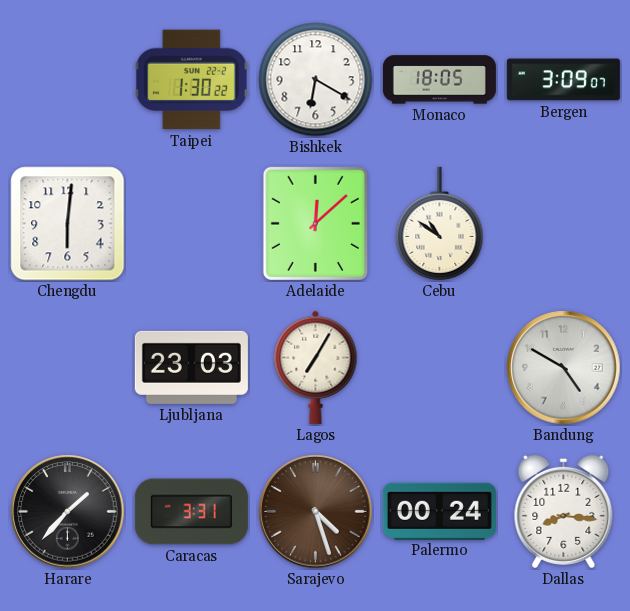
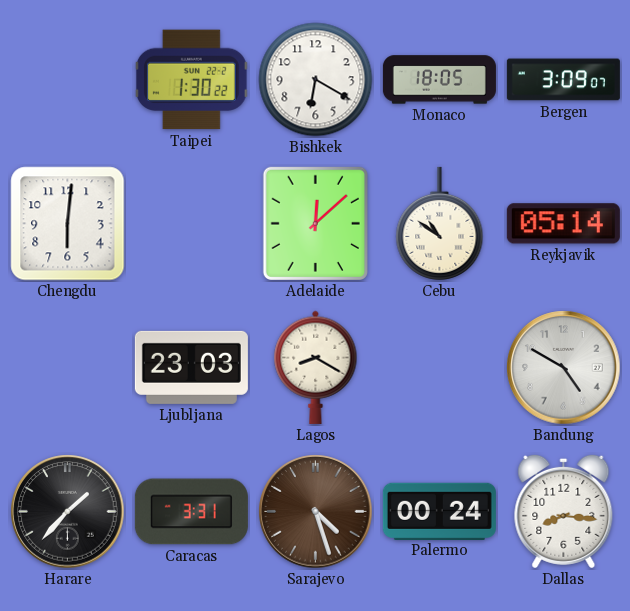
Reykjavik: none -> 05:14
Lagos: 7:05 -> 8:20
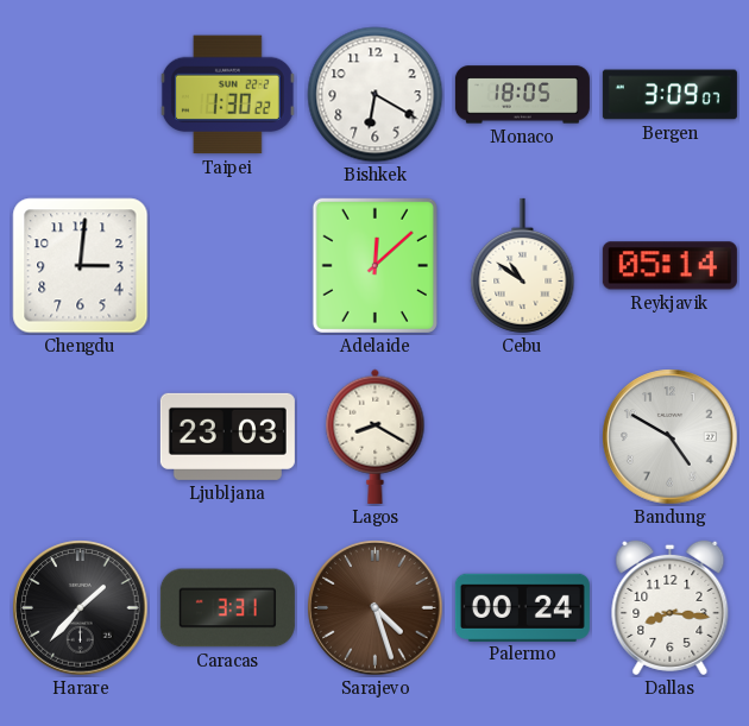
Chengdu: 6:01 -> 3:01
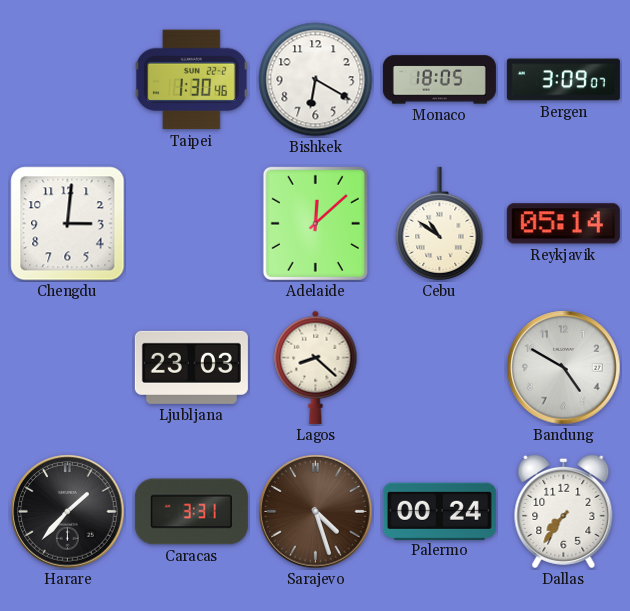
Taipei: 1:30:22 -> 1:30:46
Lagos: 8:20 -> 8:22
Dallas: 8:16 -> 7:36
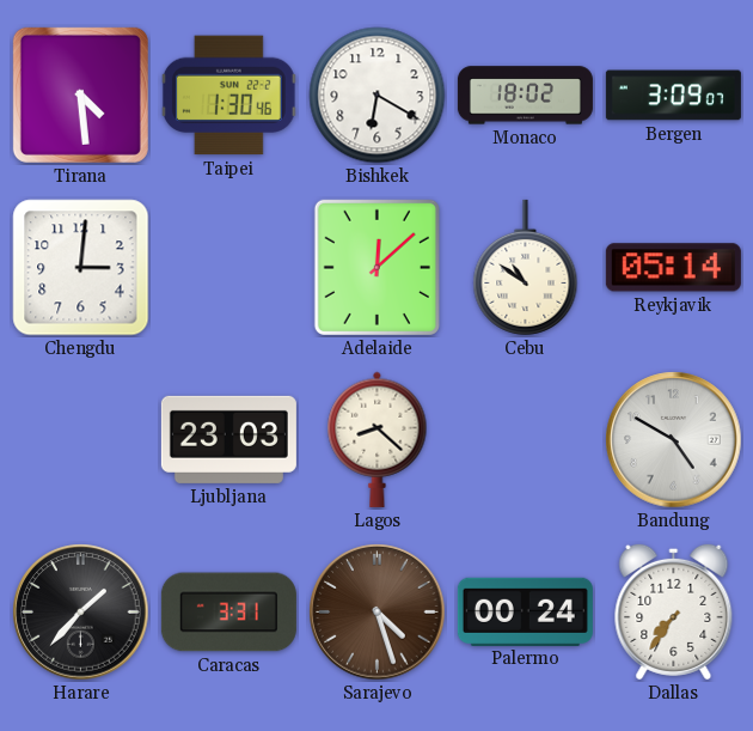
Tirana: none -> 4:29
Monaco: 18:05 -> 18:02
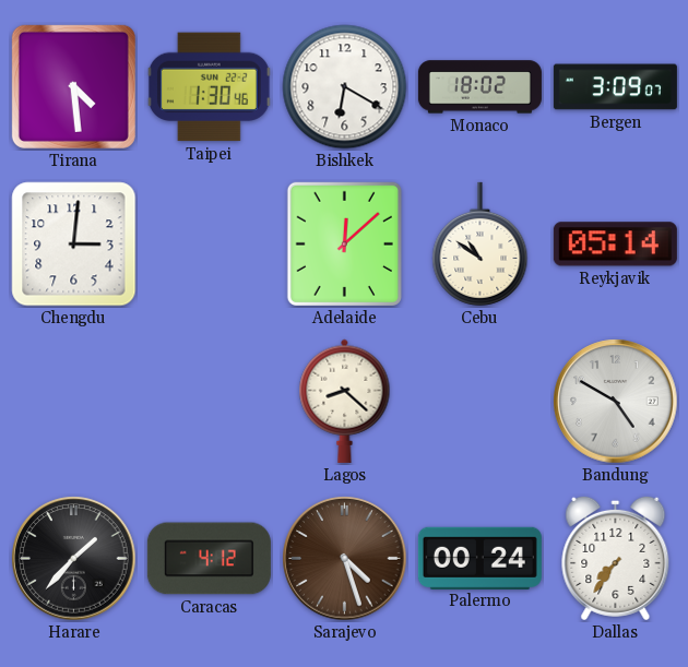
Ljubljana: 23:03 -> none
Caracas: 3:31 -> 4:12
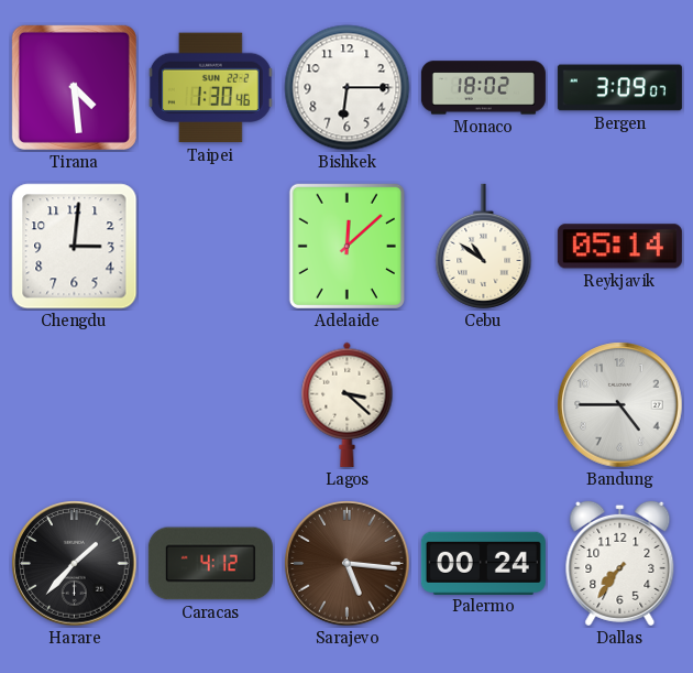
Bishkek: 6:20 -> 6:15
Lagos: 8:22 -> 3:22
Bandung: 4:50 -> 4:45
Sarajevo: 4:27 -> 5:16
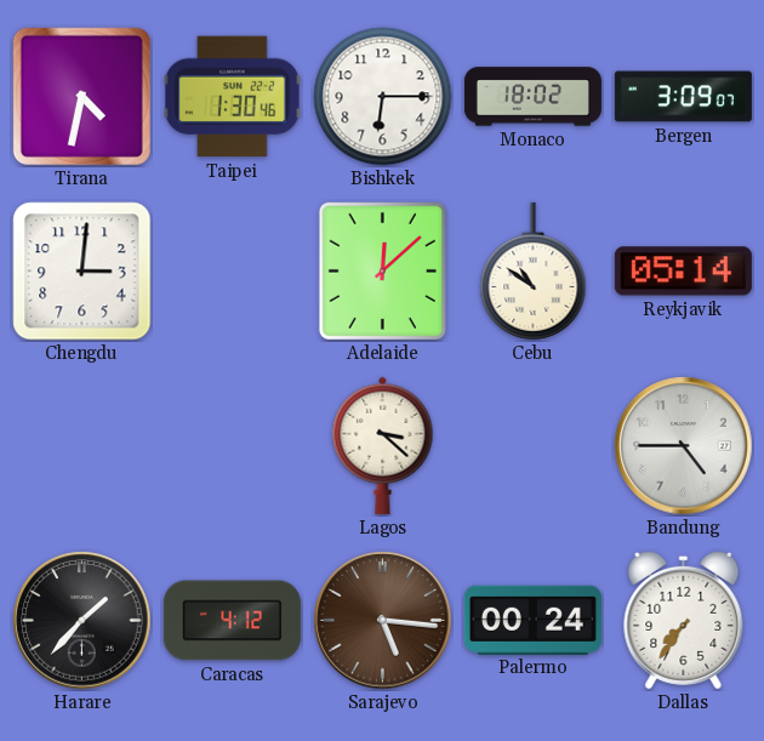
Tirana: 4:29 -> 4:32
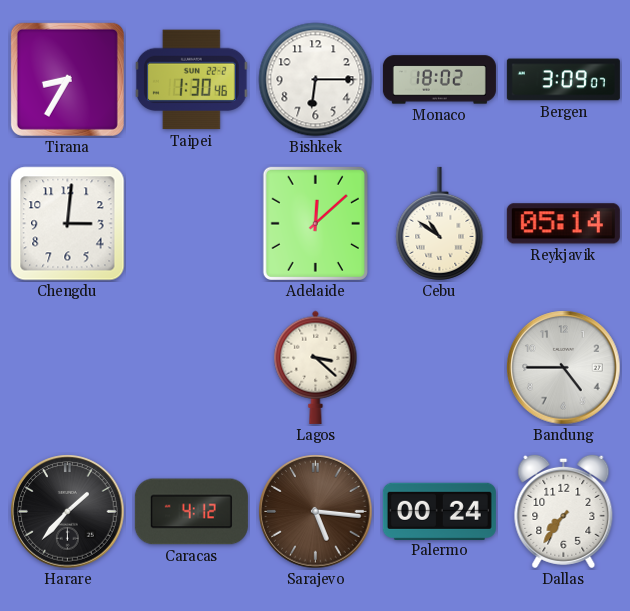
Tirana: 4:32 -> 8:35
